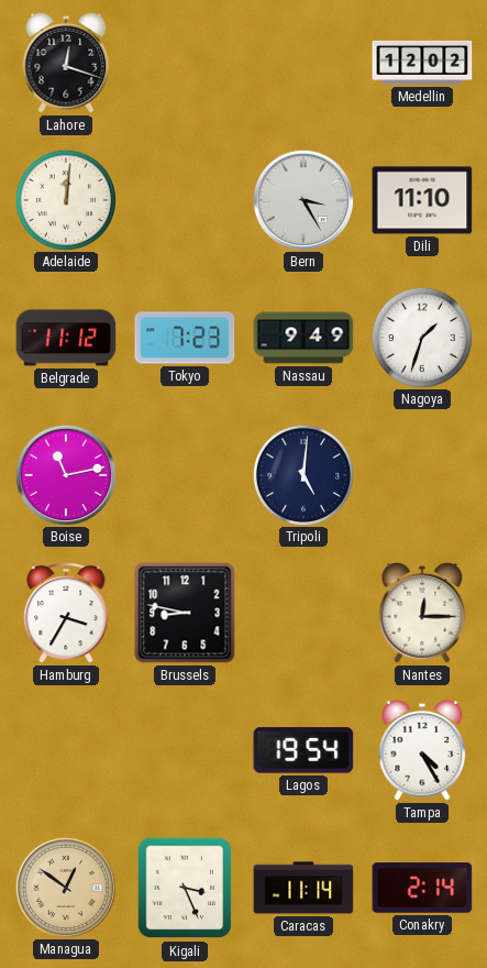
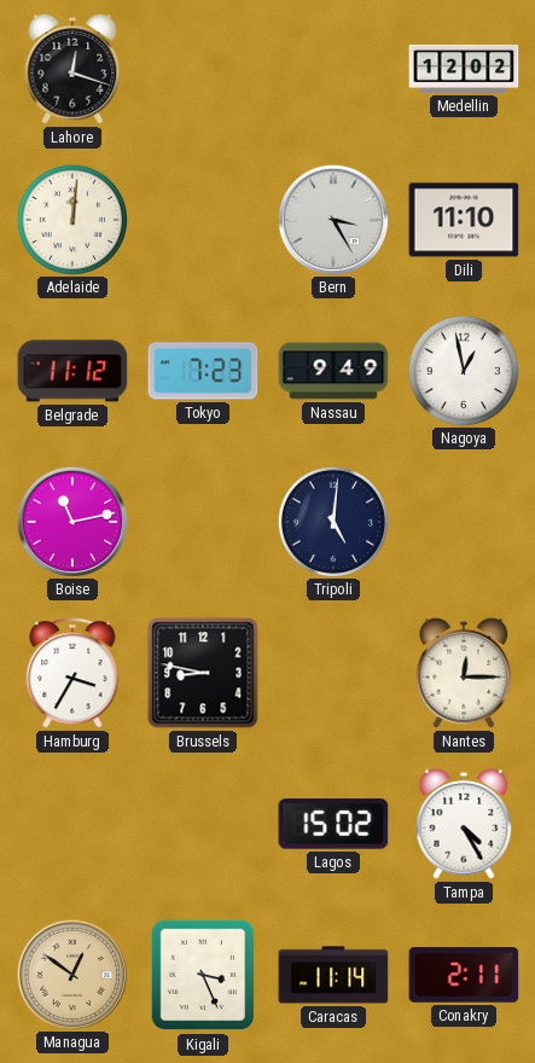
Nagoya: 1:33 -> 12:58
Lagos: 19:54 -> 15:02
Conakry: 2:14 -> 2:11
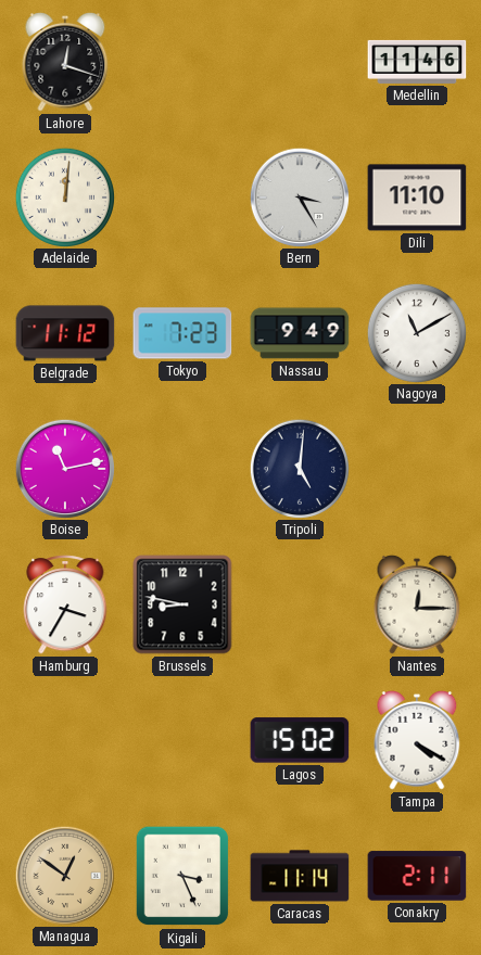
Medellin: 12:02 -> 11:46
Nagoya: 12:58 -> 11:10
Tampa: 4:25 -> 4:20
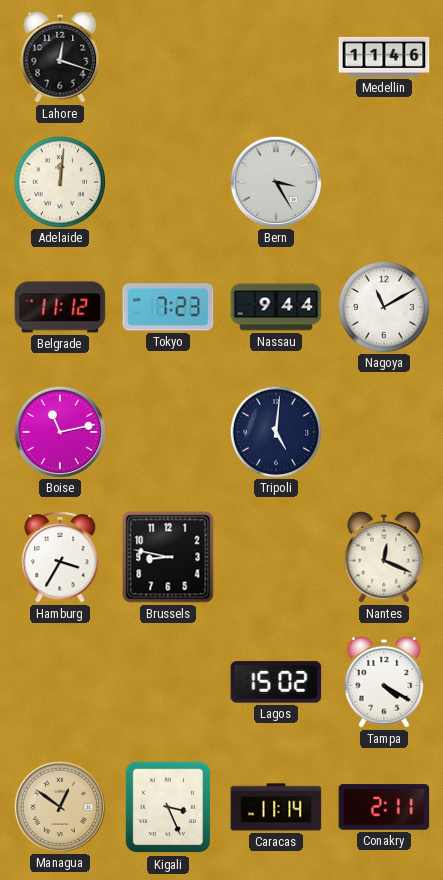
Dili: 11:10 -> none
Nassau: 9:49 -> 9:44
Nantes: 12:15 -> 12:19
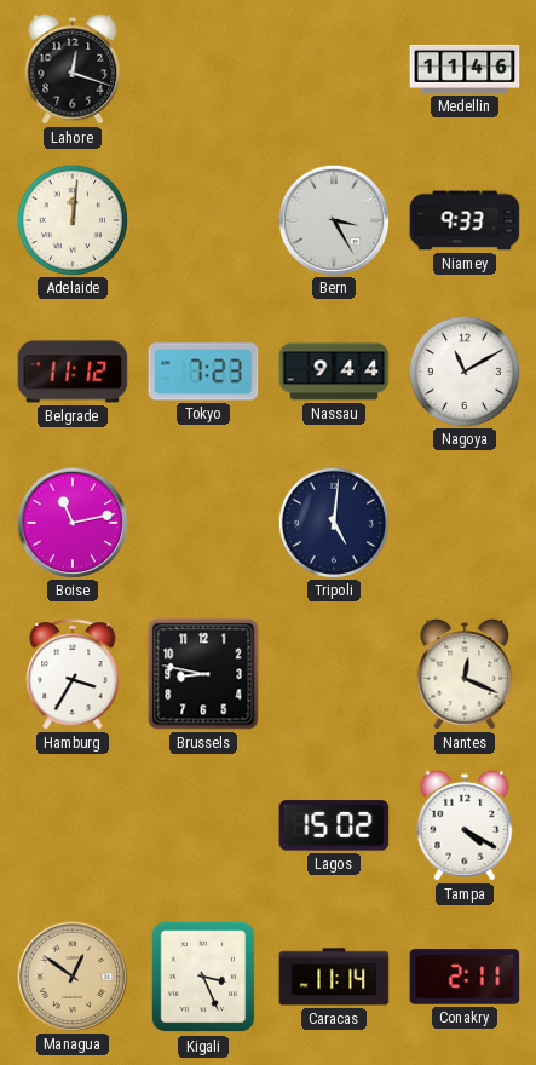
Niamey: none -> 9:33
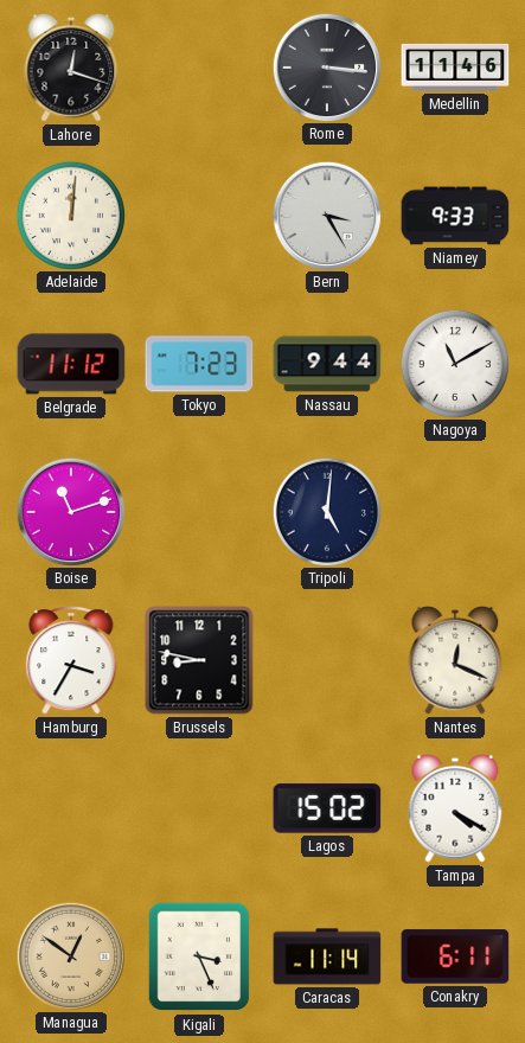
Rome: none -> 3:16
Boise: 11:13 -> 11:12
Conakry: 2:11 -> 6:11
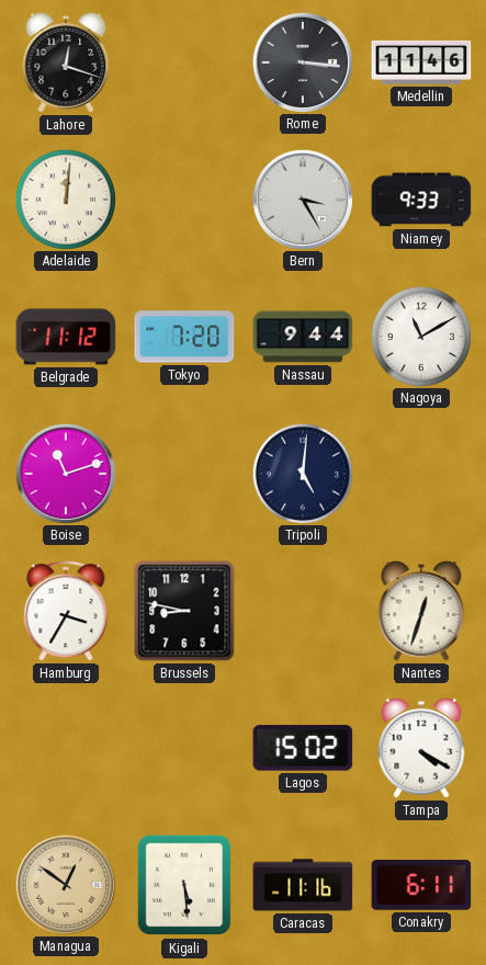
Tokyo: 7:23 -> 7:20
Nantes: 12:19 -> 12:33
Kigali: 3:26 -> 5:29
Caracas: 11:14 -> 11:16
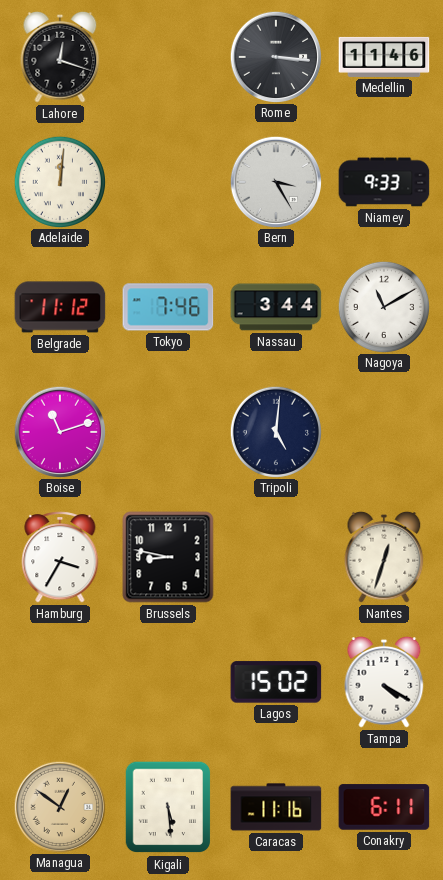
Tokyo: 7:20 -> 7:46
Nassau: 9:44 -> 3:44
